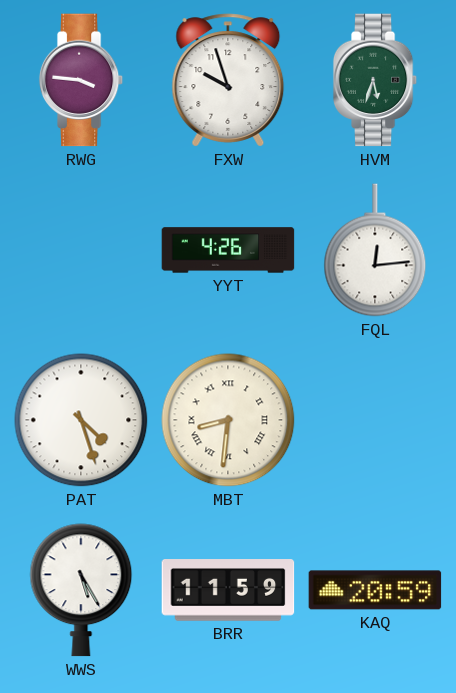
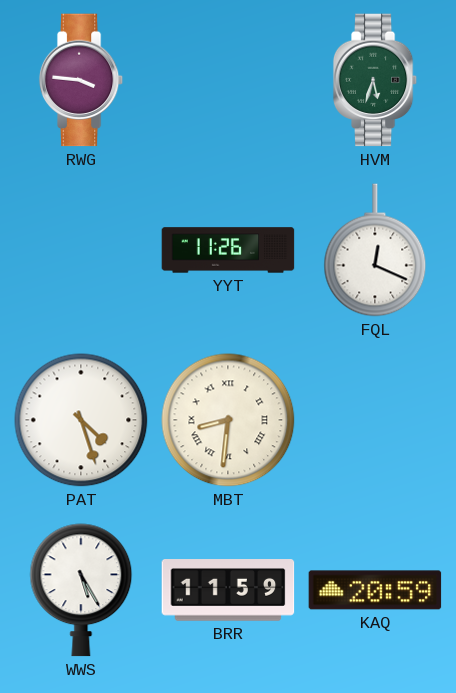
FXW: 9:57 -> none
YYT: 4:26 -> 11:26
FQL: 12:14 -> 12:19
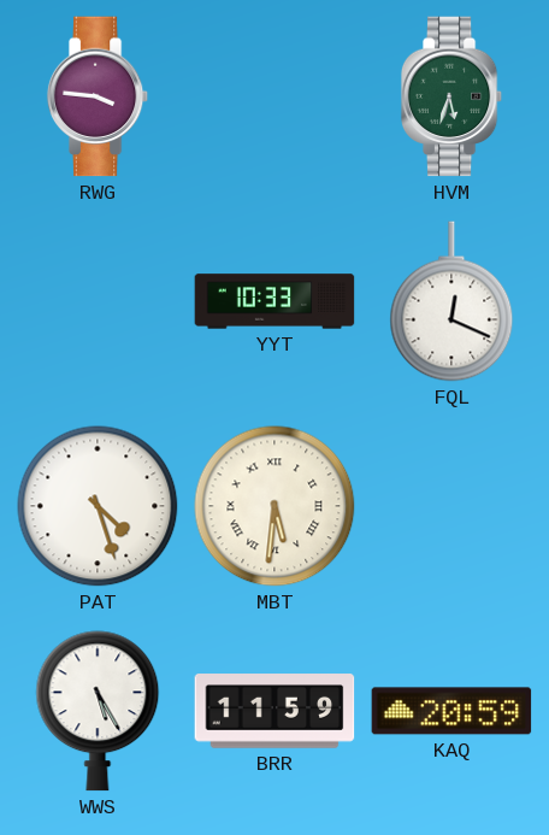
YYT: 11:26 -> 10:33
MBT: 8:31 -> 5:31
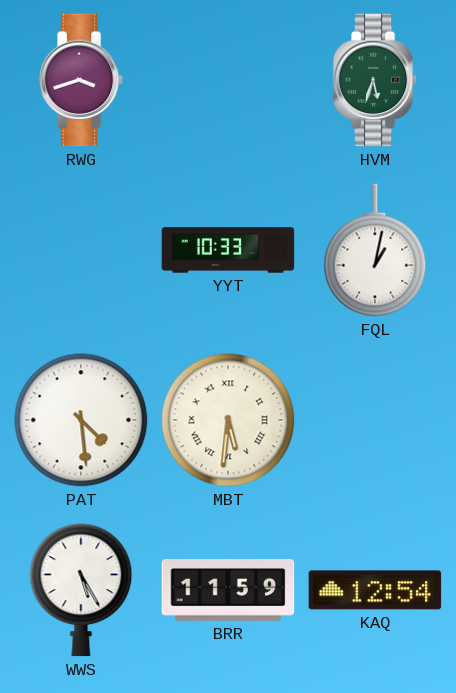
RWG: 3:46 -> 3:42
FQL: 12:19 -> 1:02
PAT: 4:27 -> 4:29
KAQ: 20:59 -> 12:54
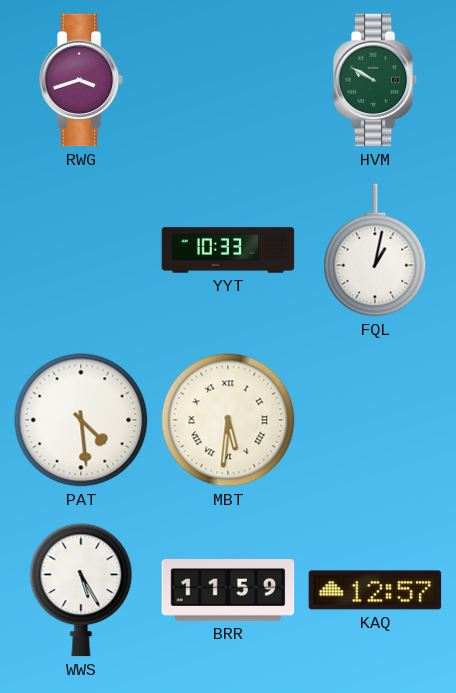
HVM: 5:33 -> 9:50
KAQ: 12:54 -> 12:57
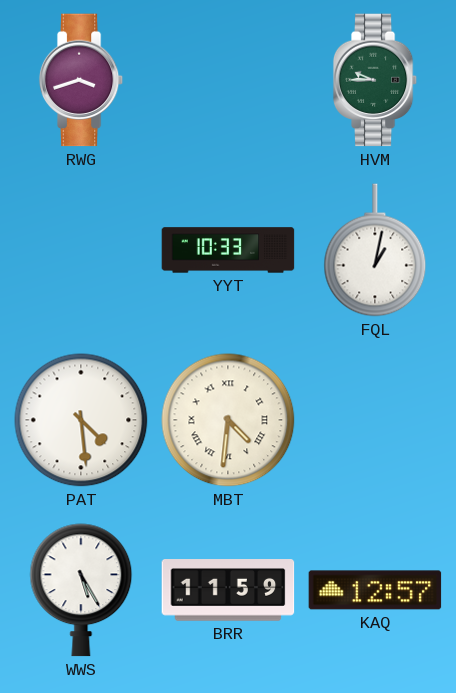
HVM: 9:50 -> 9:45
MBT: 5:31 -> 4:31
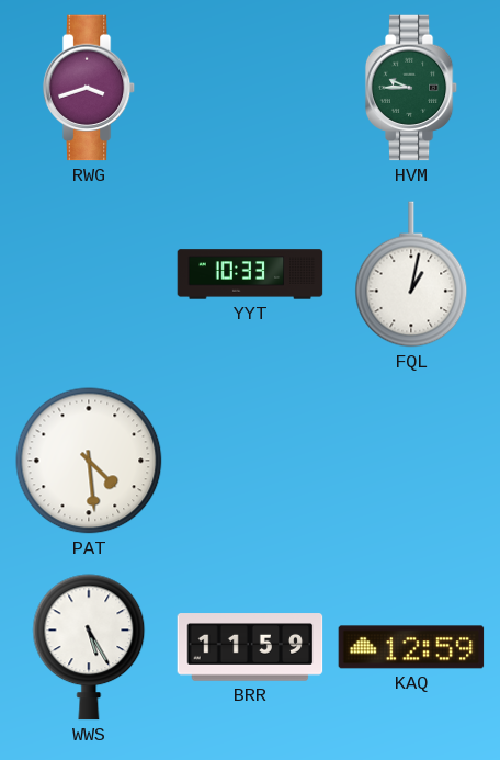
MBT: 4:31 -> none
KAQ: 12:57 -> 12:59
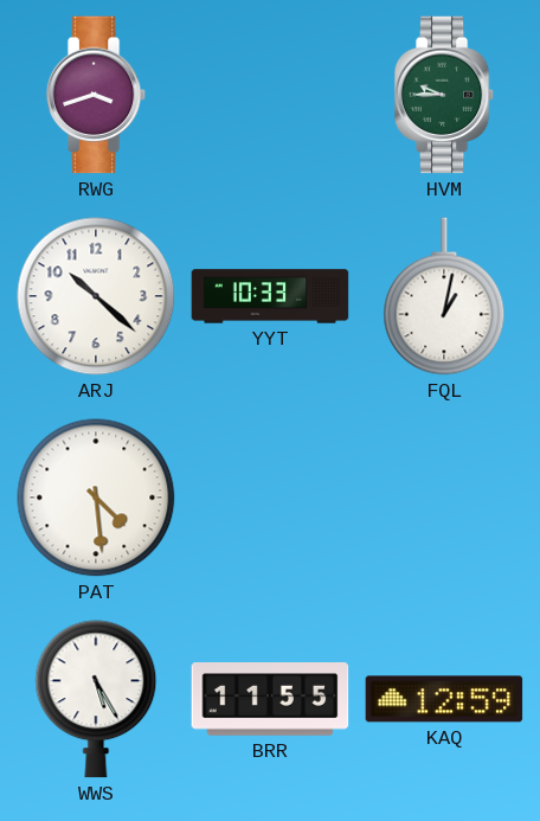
ARJ: none -> 10:22
BRR: 11:59 -> 11:55
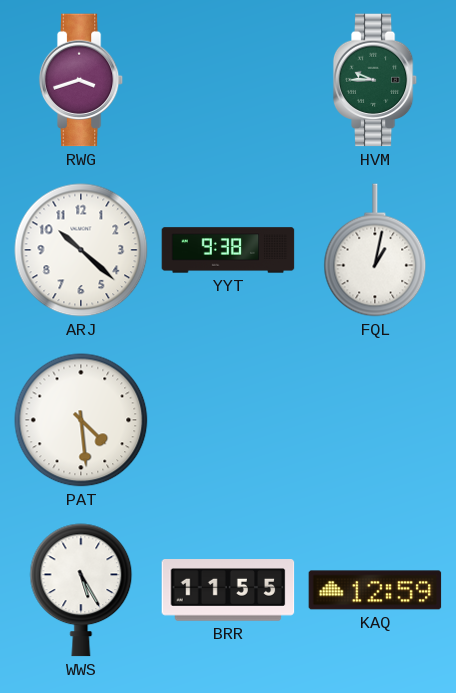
YYT: 10:33 -> 9:38
